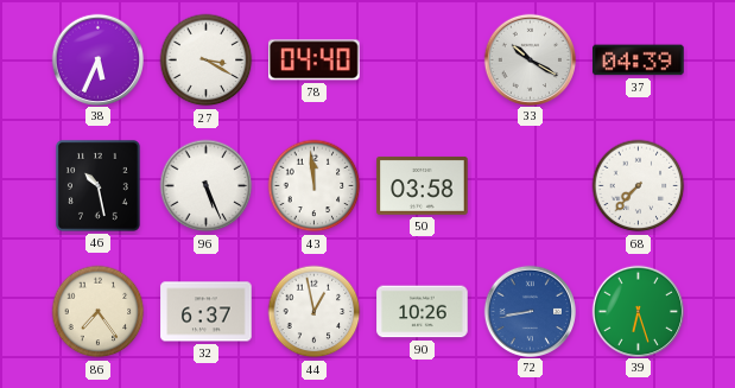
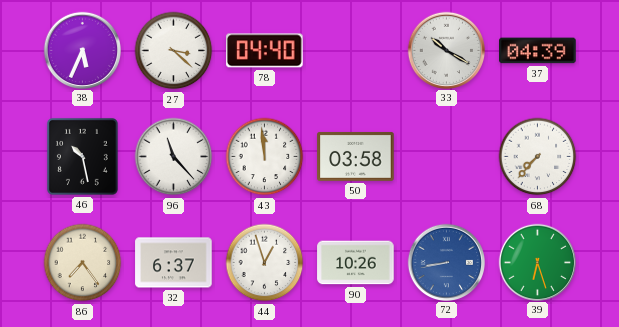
27: 3:20 -> 3:22
96: 5:26 -> 11:23
44: 12:58 -> 12:57
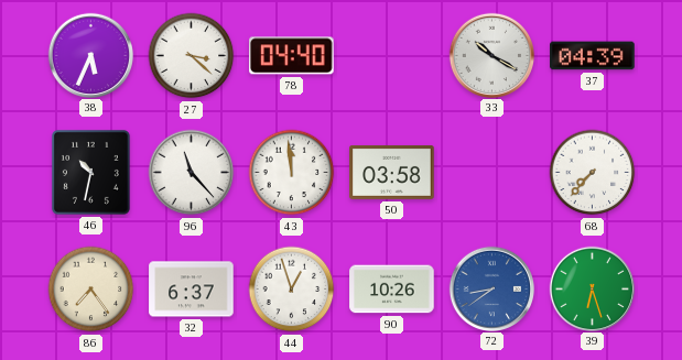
46: 10:28 -> 10:32
72: 8:43 -> 8:39
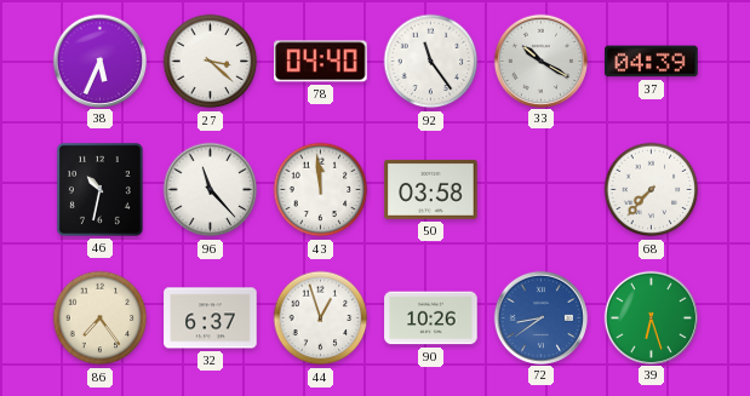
92: none -> 11:24
